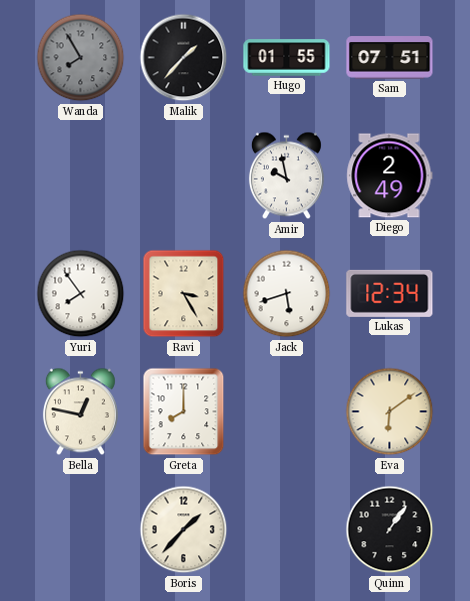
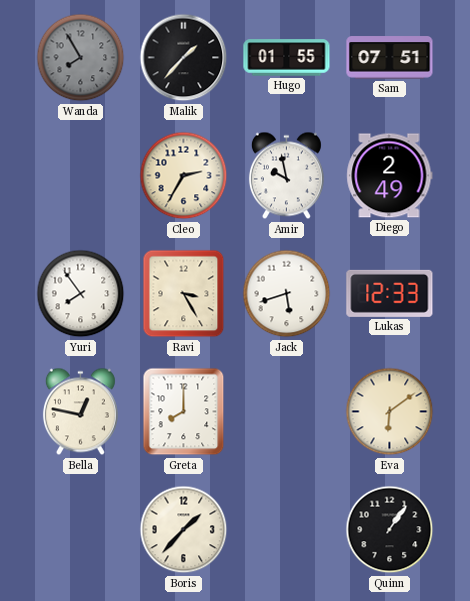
Cleo: none -> 2:35
Lukas: 12:34 -> 12:33
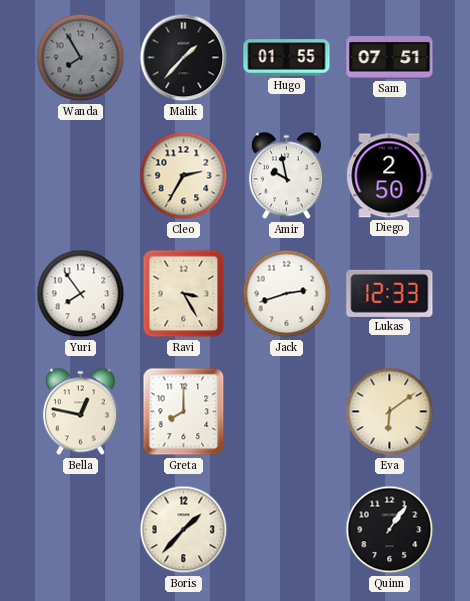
Diego: 2:49 -> 2:50
Jack: 5:42 -> 2:42
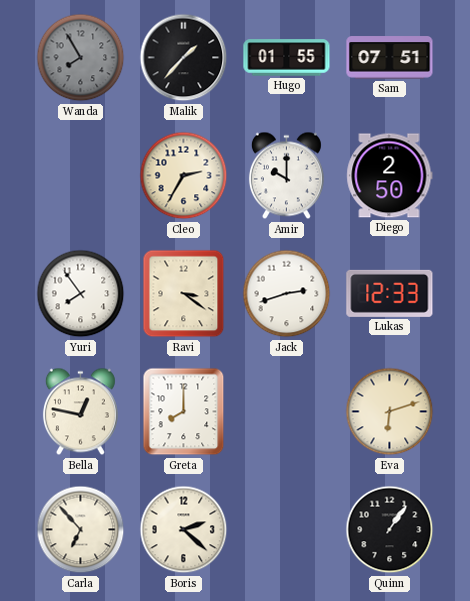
Amir: 9:58 -> 10:00
Ravi: 3:25 -> 3:21
Eva: 6:09 -> 6:12
Carla: none -> 6:53
Boris: 1:37 -> 2:22
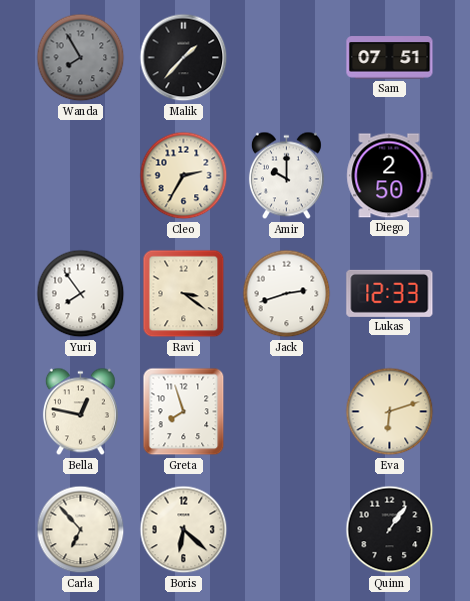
Hugo: 01:55 -> none
Greta: 8:00 -> 7:57
Boris: 2:22 -> 6:22
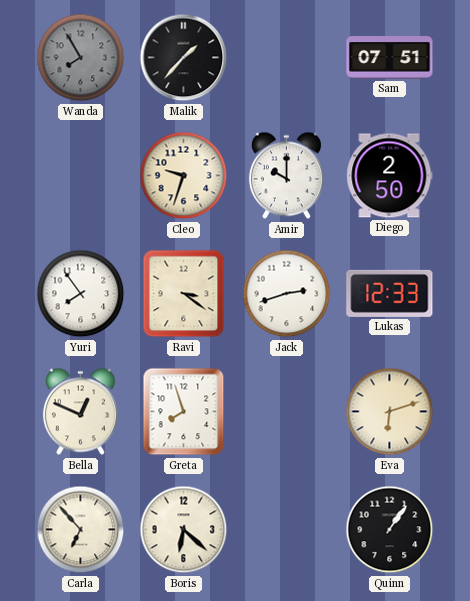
Cleo: 2:35 -> 9:33
Bella: 12:47 -> 12:49
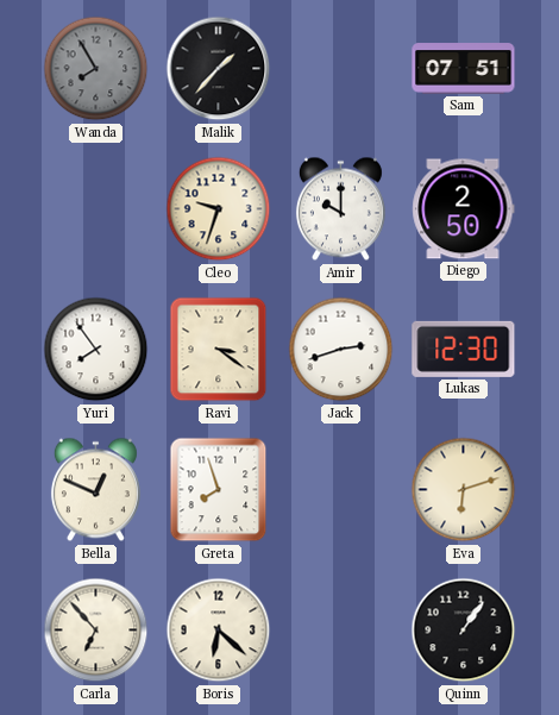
Lukas: 12:33 -> 12:30
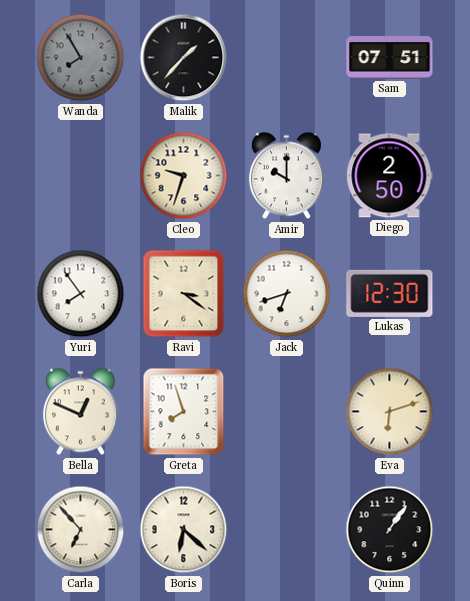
Jack: 2:42 -> 6:42
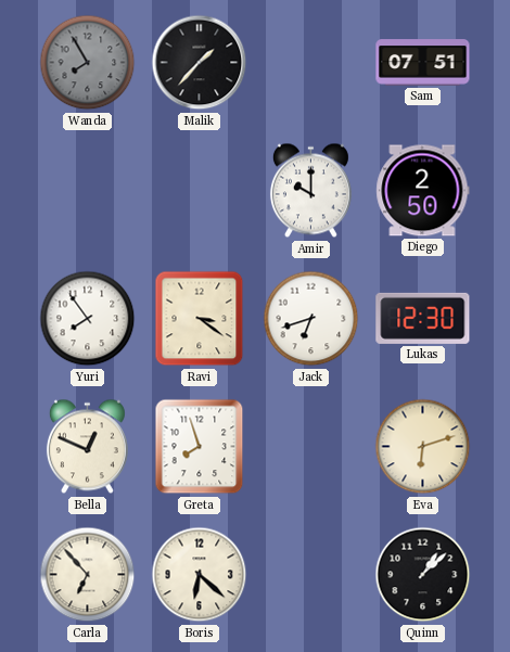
Cleo: 9:33 -> none
Quinn: 1:06 -> 1:08
